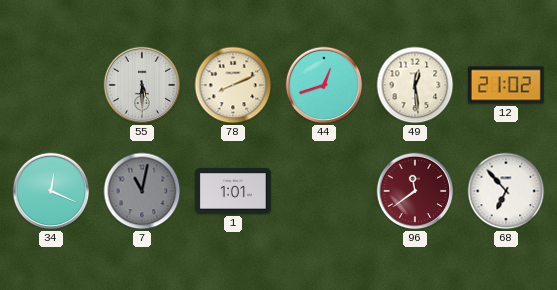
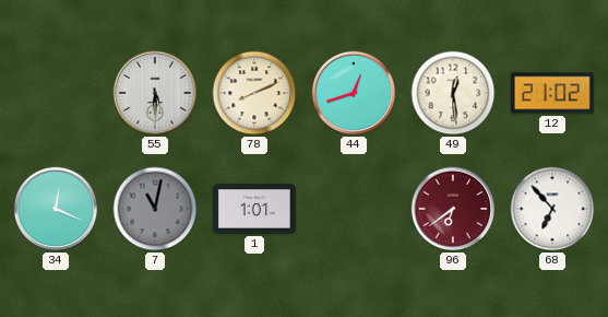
96: 11:39 -> 6:39
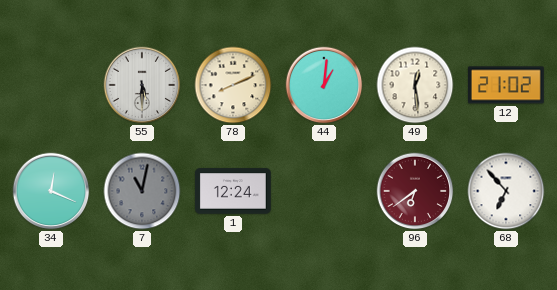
44: 12:42 -> 1:01
1: 1:01 -> 12:24
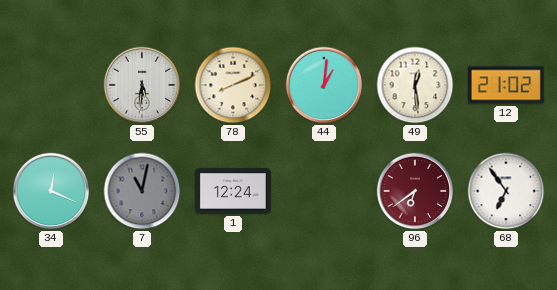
55: 5:30 -> 5:31
68: 6:53 -> 6:54
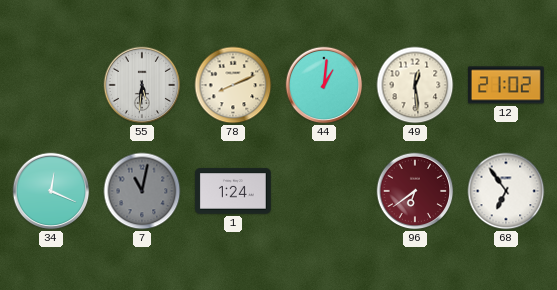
1: 12:24 -> 1:24
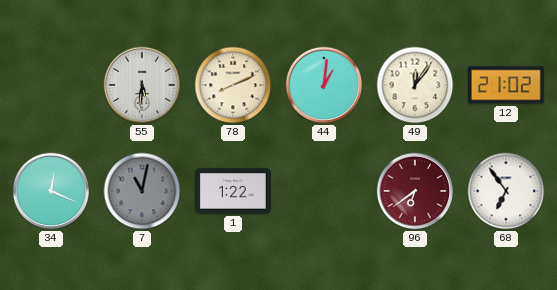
49: 12:29 -> 12:06
1: 1:24 -> 1:22
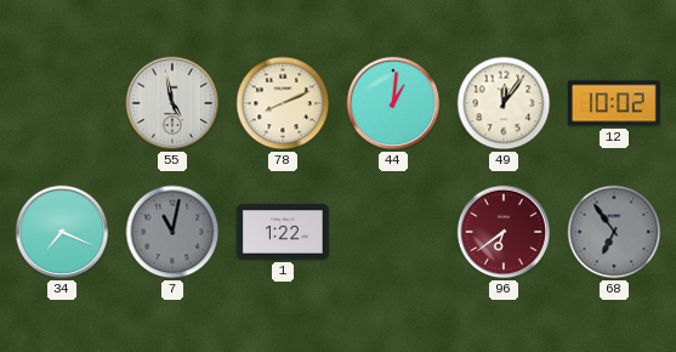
55: 5:31 -> 4:58
12: 21:02 -> 10:02
34: 12:19 -> 7:19
68 dial: white -> grey
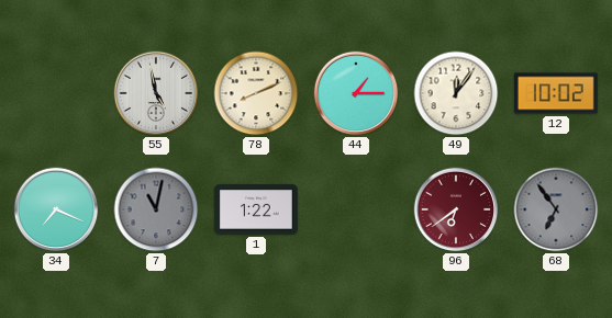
44: 1:01 -> 1:15
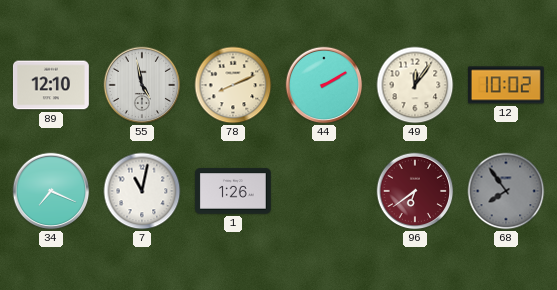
89: none -> 12:10
44: 1:15 -> 2:10
7 dial: grey -> white
1: 1:22 -> 1:26
68: 6:54 -> 7:54
